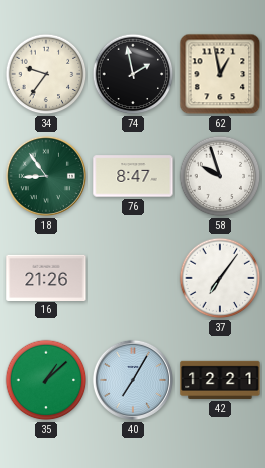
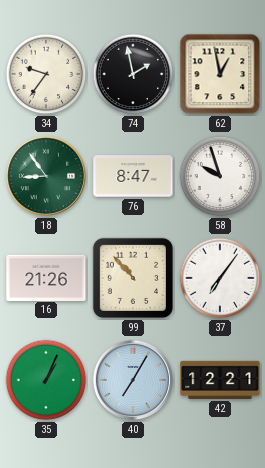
99: none -> 10:53
35: 1:08 -> 1:04
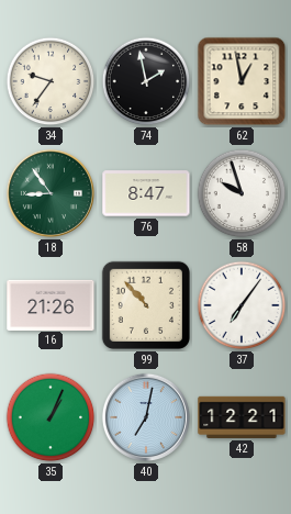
40: 7:05 -> 7:02
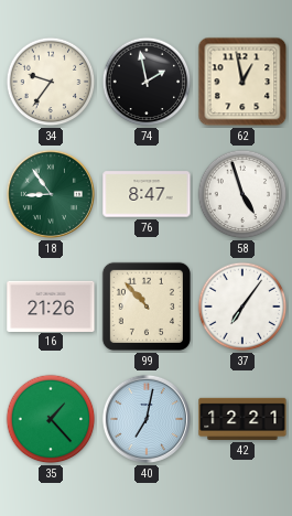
58: 9:57 -> 4:57
35: 1:04 -> 1:23
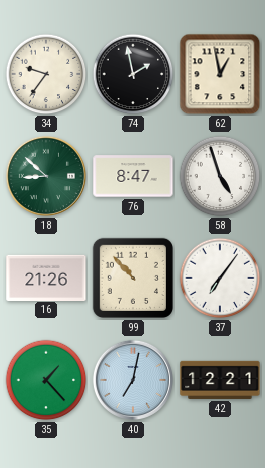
18: 8:54 -> 8:52
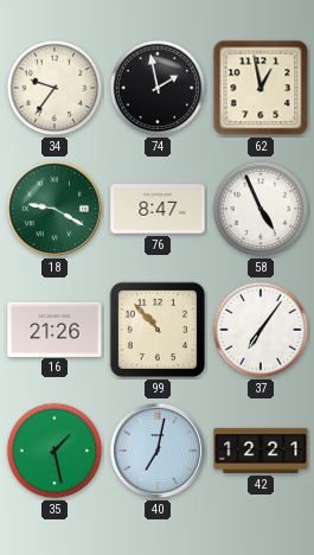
18: 8:52 -> 9:20
58: 4:57 -> 4:56
35: 1:23 -> 1:28
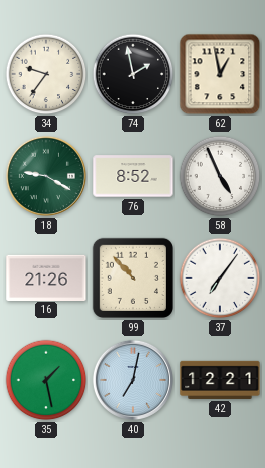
76: 8:47 -> 8:52
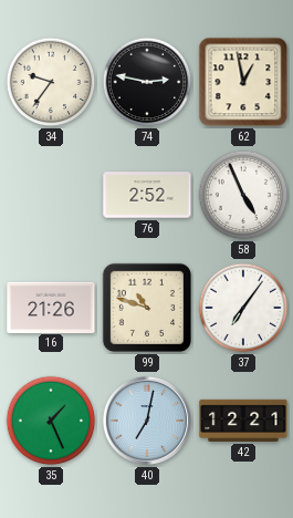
74: 1:58 -> 2:47
18: 9:20 -> none
76: 8:52 -> 2:52
99: 10:53 -> 10:48
35: 1:28 -> 1:26
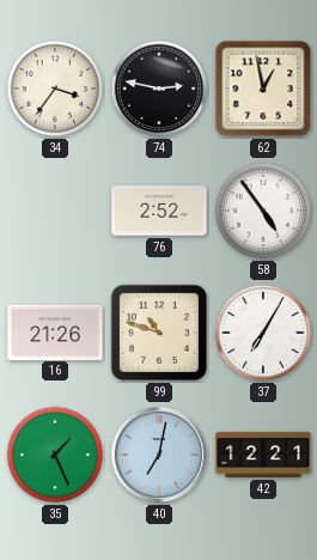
34: 9:36 -> 3:36
58: 4:56 -> 4:54
37: 7:06 -> 7:05
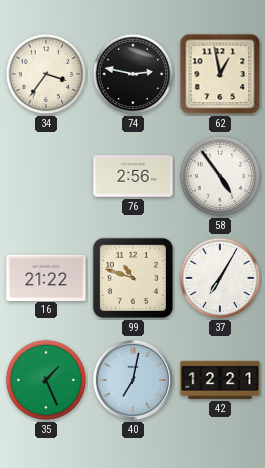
76: 2:52 -> 2:56
16: 21:26 -> 21:22
